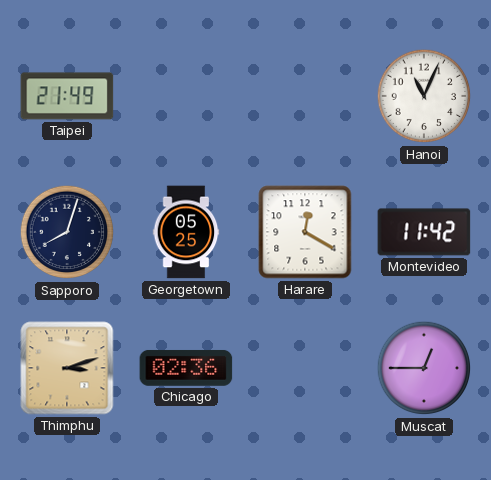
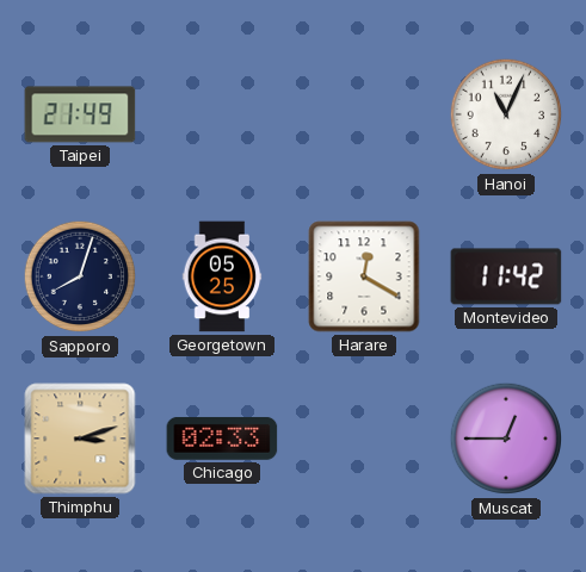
Chicago: 02:36 -> 02:33
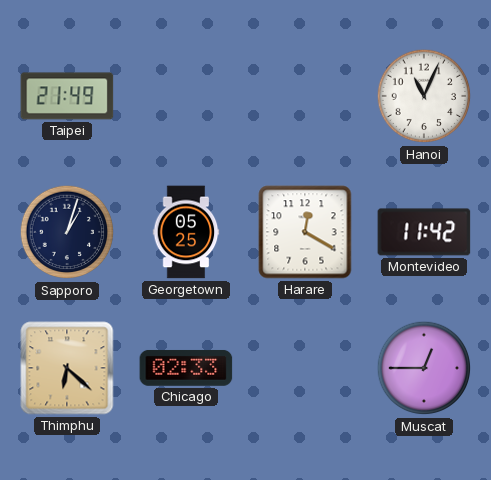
Sapporo: 8:03 -> 1:03
Thimphu: 3:12 -> 6:22
